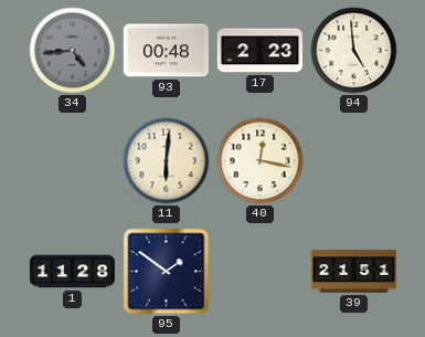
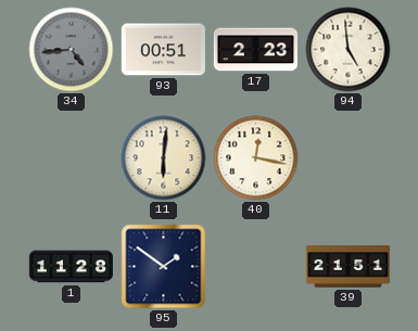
93: 00:48 -> 00:51
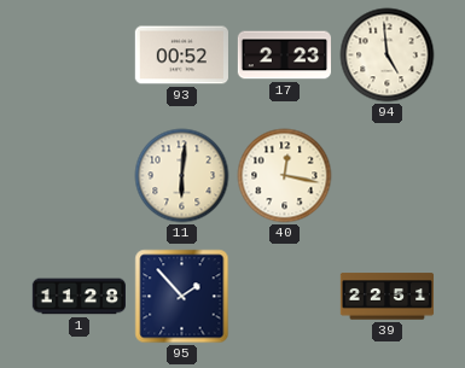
34: 4:44 -> none
93: 00:51 -> 00:52
95: 1:51 -> 1:53
39: 21:51 -> 22:51
